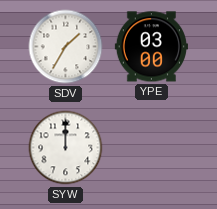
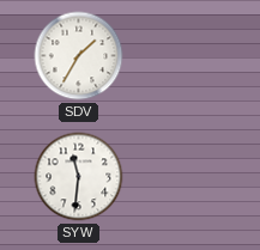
YPE: 03:00 -> none
SYW: 12:00 -> 11:31
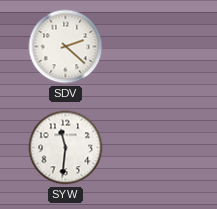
SDV: 1:35 -> 2:22
